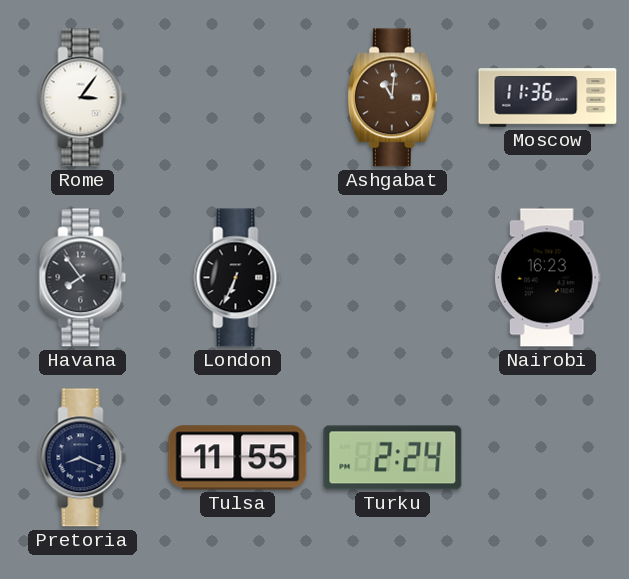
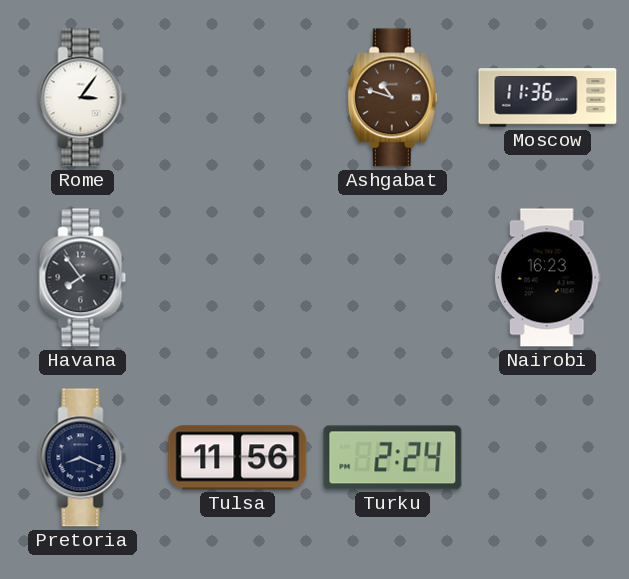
Ashgabat: 11:01 -> 10:48
London: 6:34 -> none
Tulsa: 11:55 -> 11:56
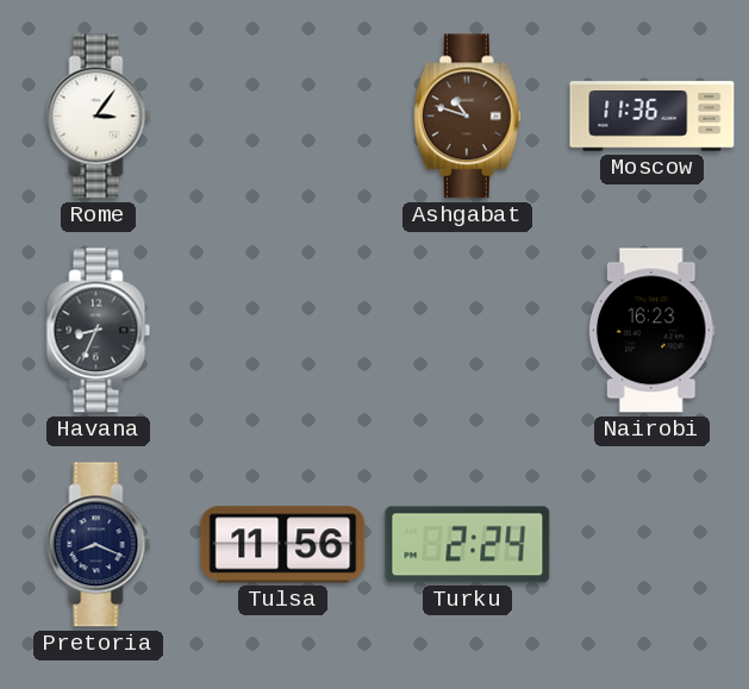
Havana: 7:54 -> 8:34
